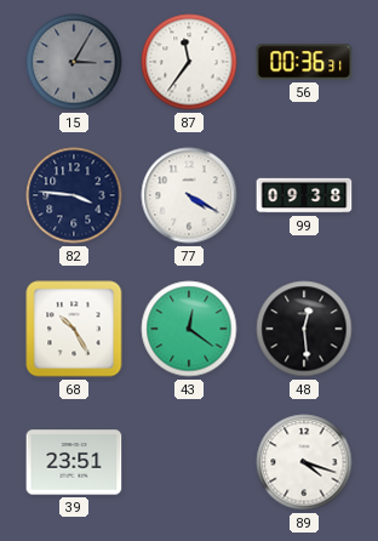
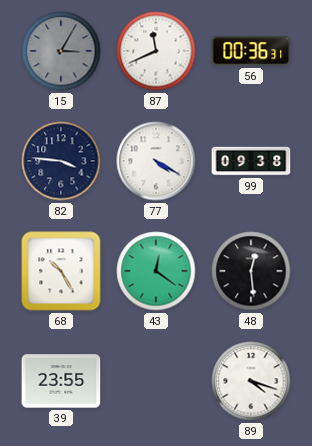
87: 11:36 -> 11:41
39: 23:51 -> 23:55
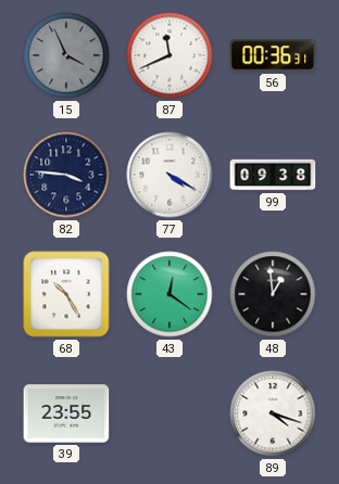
15: 3:05 -> 3:56
48: 12:29 -> 12:59
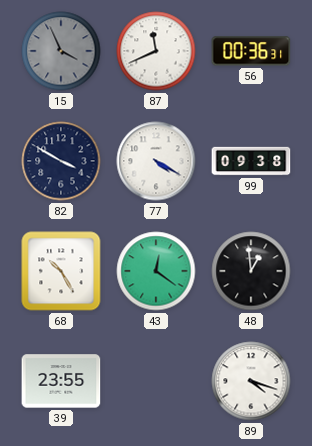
82: 3:46 -> 3:50
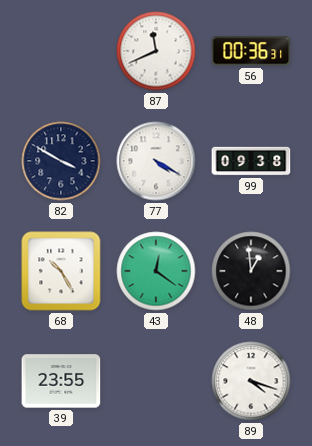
15: 3:56 -> none
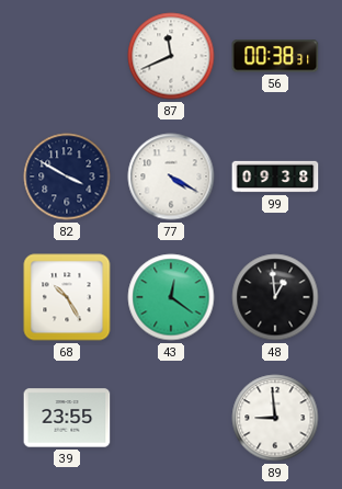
56: 00:36 -> 00:38
89: 4:18 -> 8:59
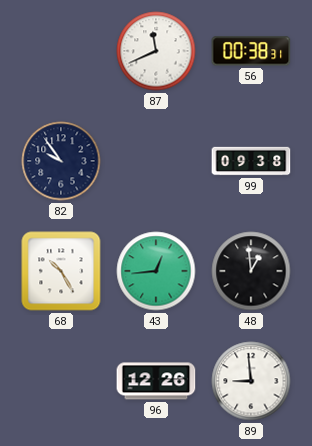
82: 3:50 -> 9:54
77: 4:20 -> none
43: 12:21 -> 12:44
39: 23:55 -> none
96: none -> 12:26
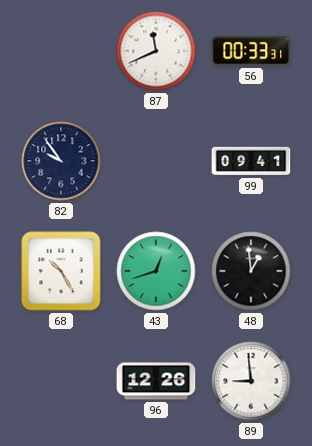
56: 00:38 -> 00:33
99: 09:38 -> 09:41
43: 12:44 -> 12:42
